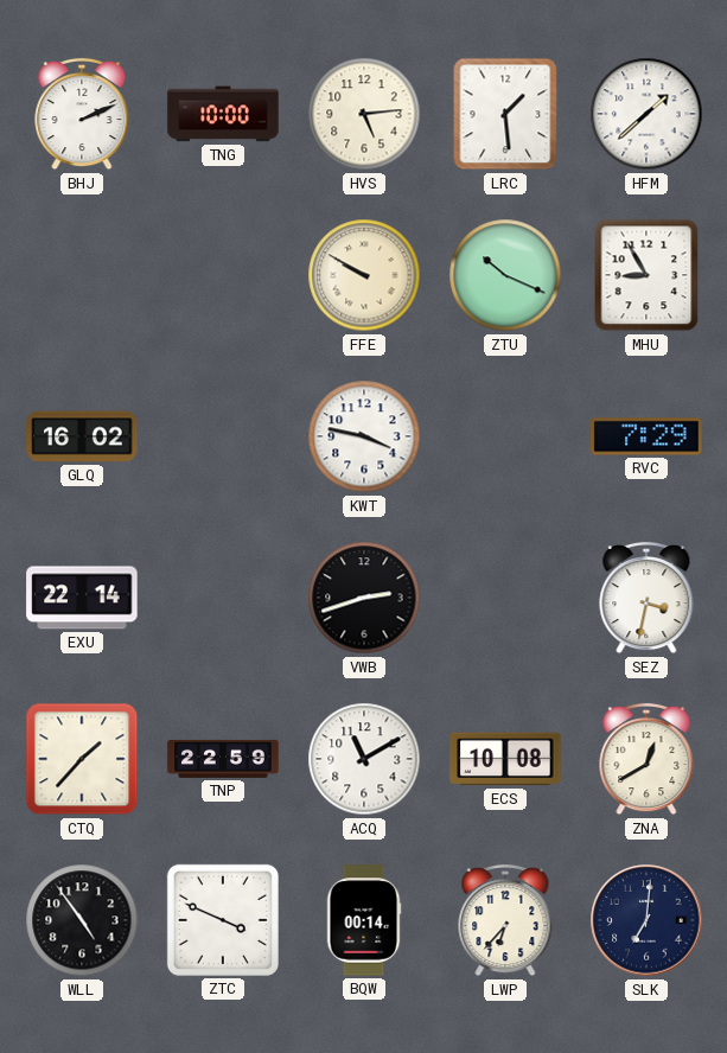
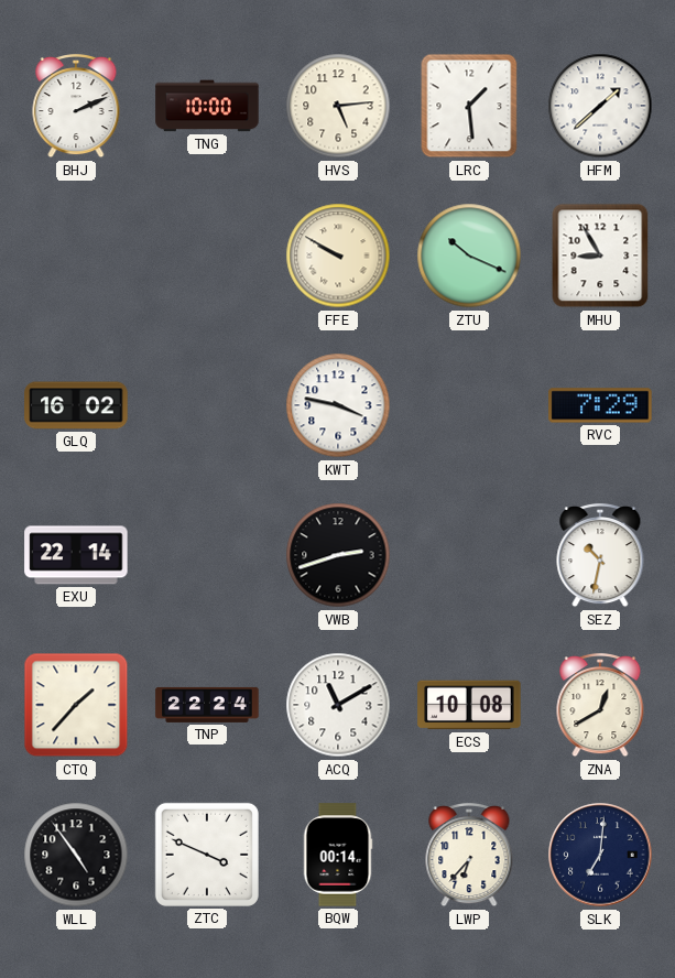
SEZ: 3:32 -> 10:32
TNP: 22:59 -> 22:24
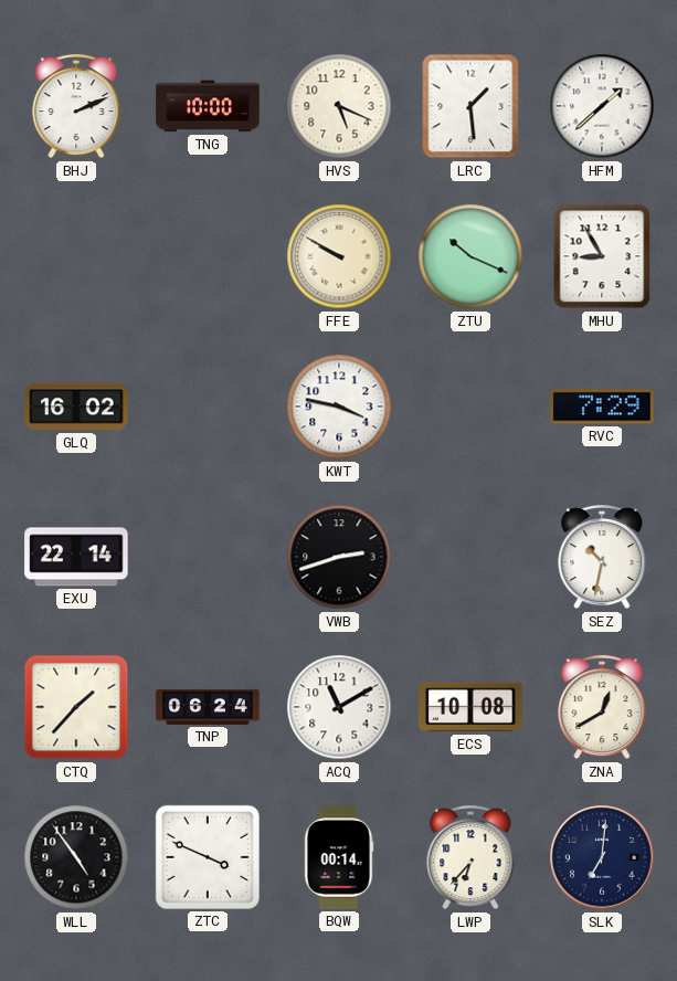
HVS: 5:14 -> 5:19
TNP: 22:24 -> 06:24
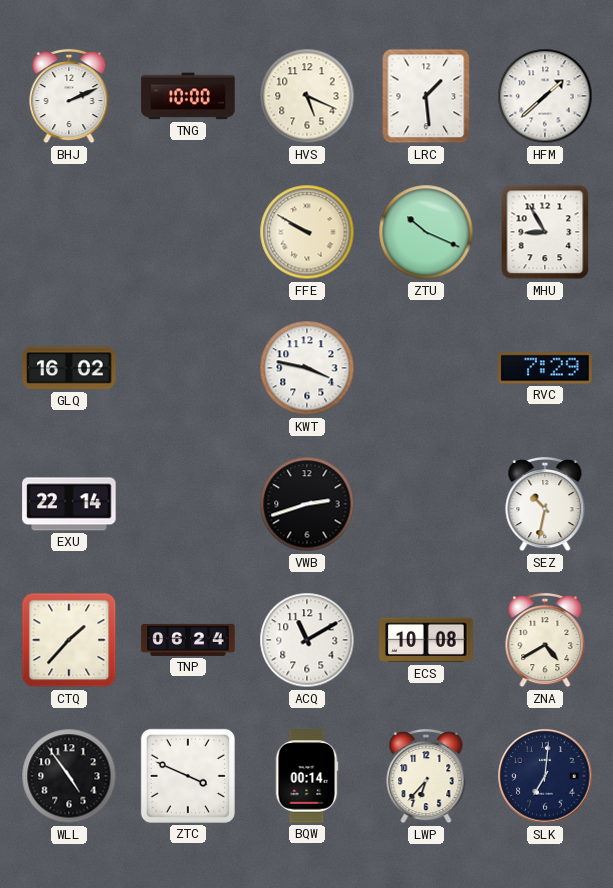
ZNA: 12:40 -> 4:40
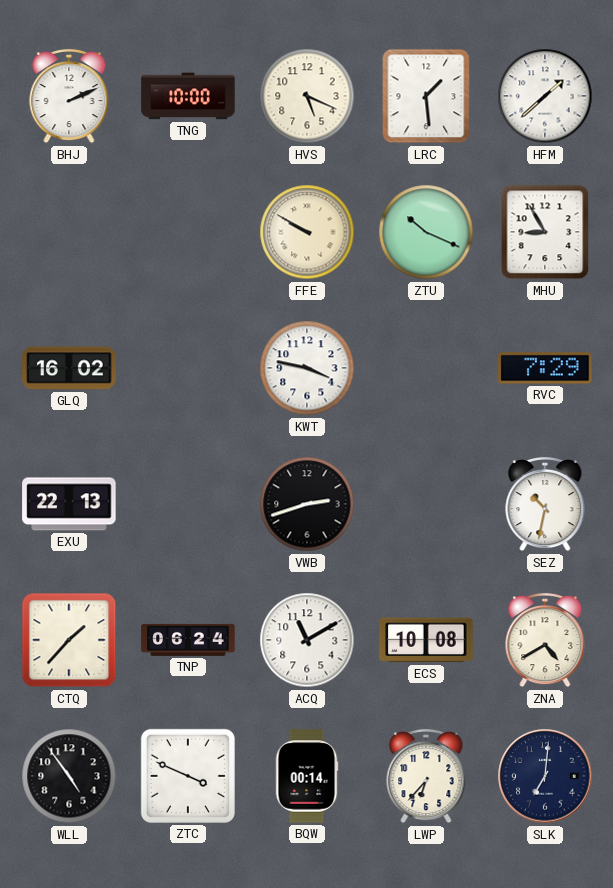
EXU: 22:14 -> 22:13
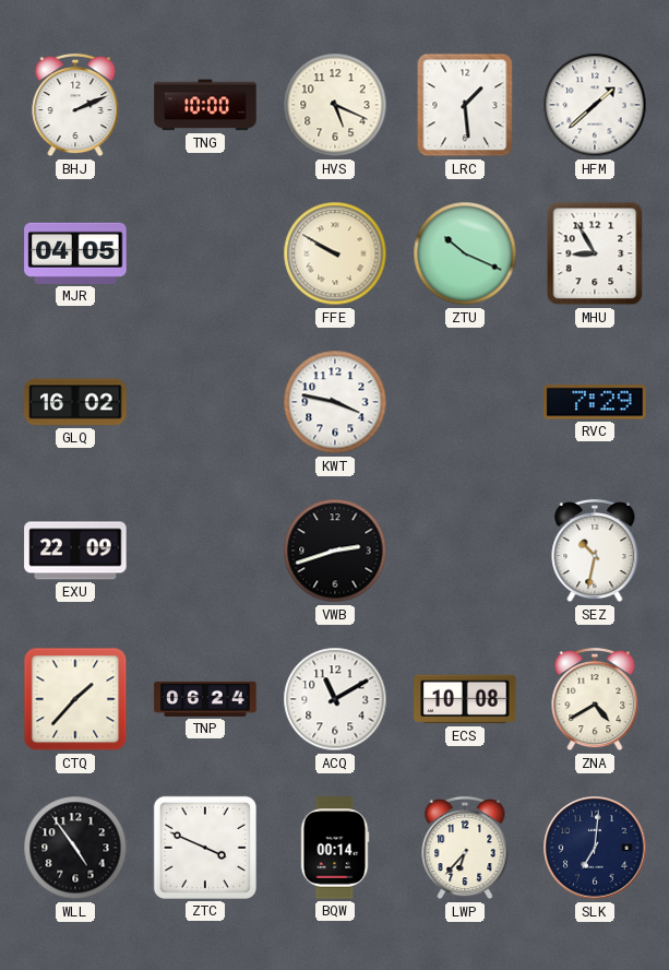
MJR: none -> 04:05
EXU: 22:13 -> 22:09
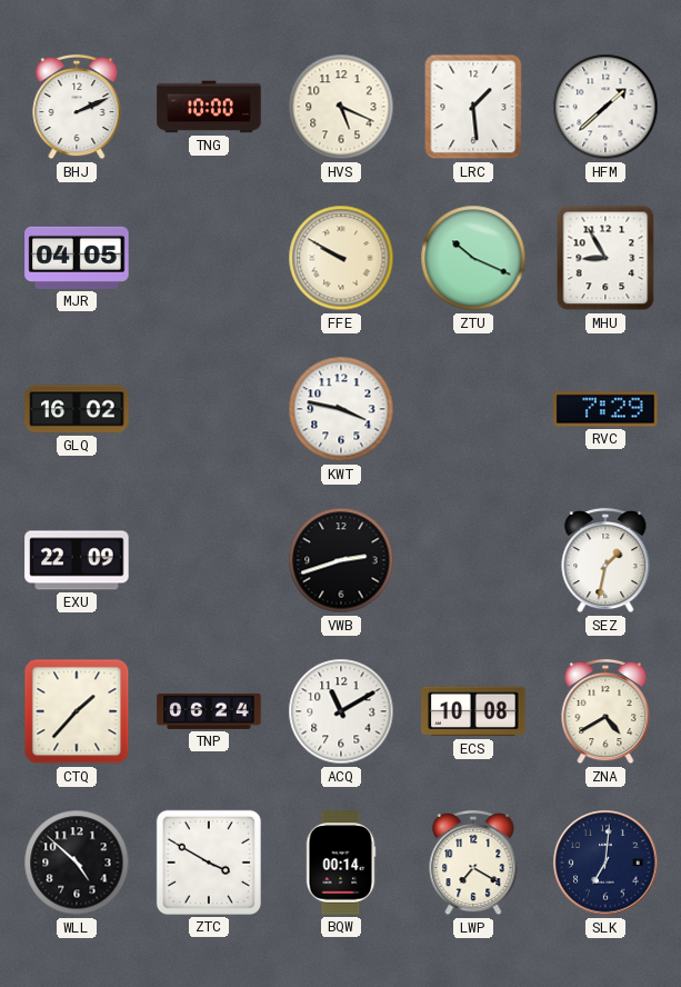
SEZ: 10:32 -> 1:32
WLL: 4:54 -> 4:52
ZTC: 3:49 -> 3:50
LWP: 6:37 -> 7:20
